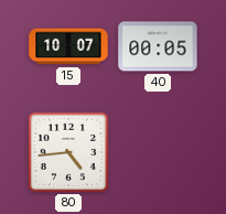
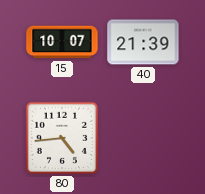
40: 00:05 -> 21:39
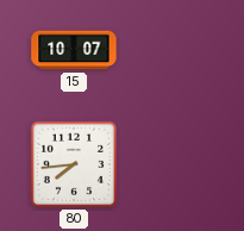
40: 21:39 -> none
80: 4:44 -> 7:44
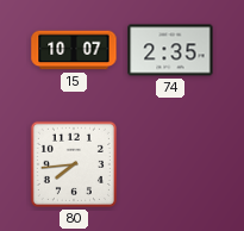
74: none -> 2:35
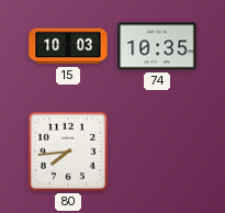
15: 10:07 -> 10:03
74: 2:35 -> 10:35
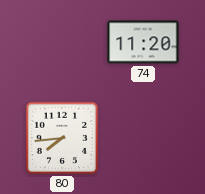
15: 10:03 -> none
74: 10:35 -> 11:20
